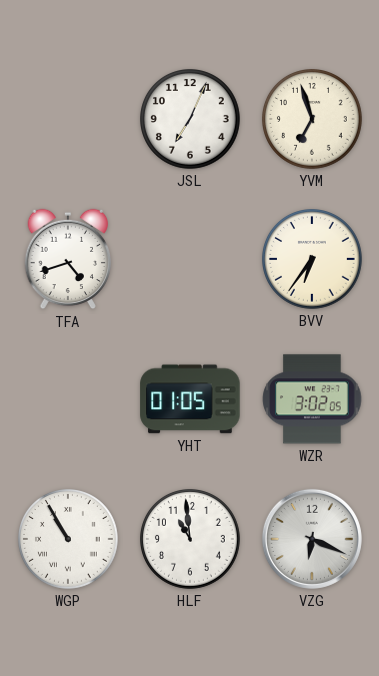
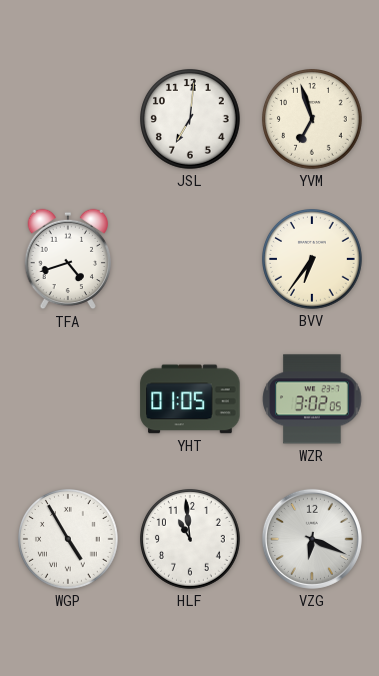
JSL: 7:04 -> 7:01
WGP: 10:55 -> 4:55
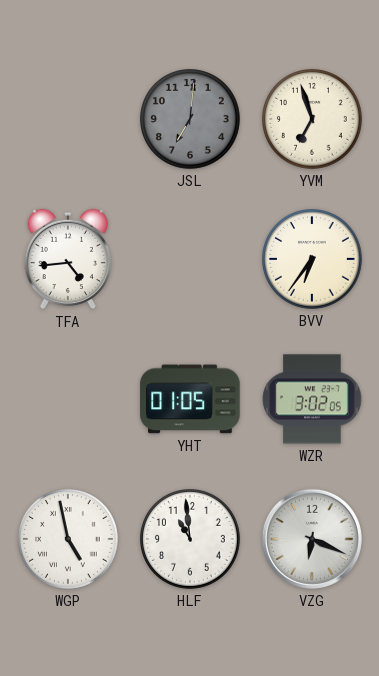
JSL dial: white -> grey
TFA: 4:42 -> 4:44
WGP: 4:55 -> 4:58
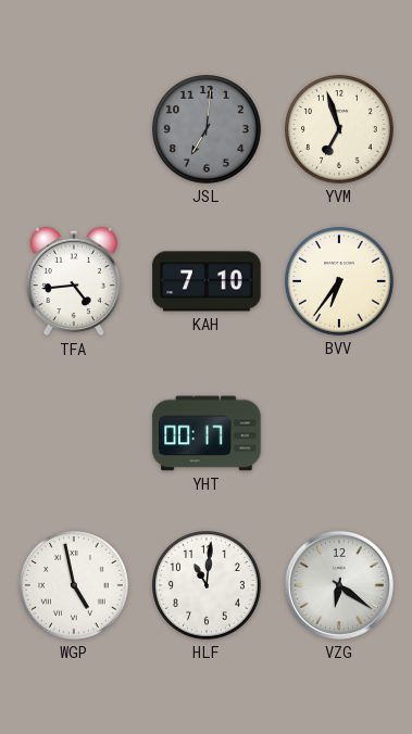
KAH: none -> 7:10
YHT: 01:05 -> 00:17
WZR: 3:02 -> none
HLF: 10:59 -> 11:01
VZG: 6:19 -> 6:21
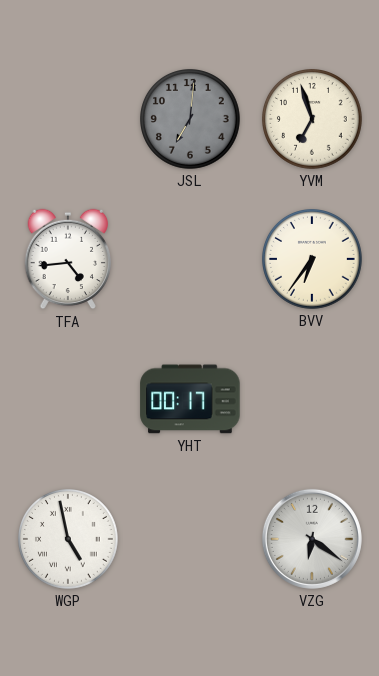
KAH: 7:10 -> none
HLF: 11:01 -> none
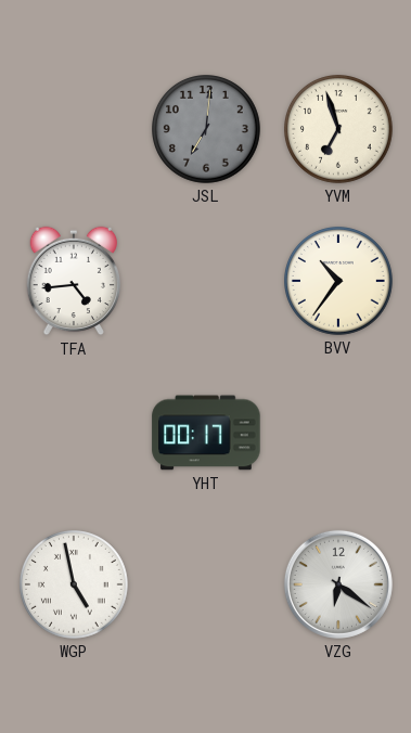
BVV: 6:36 -> 10:36
